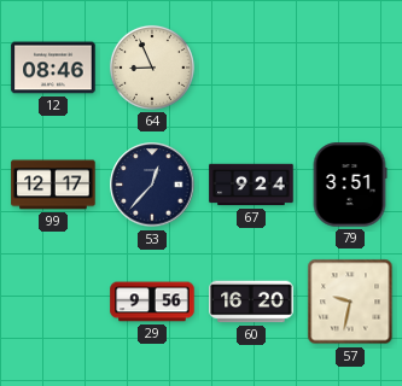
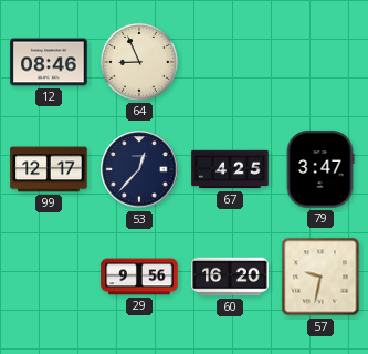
67: 9:24 -> 4:25
79: 3:51 -> 3:47
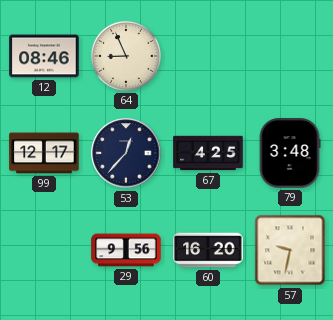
79: 3:47 -> 3:48
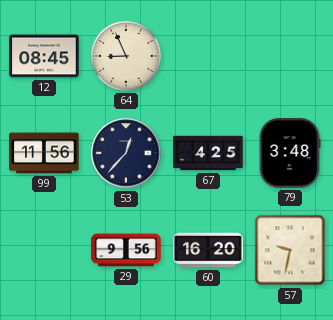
12: 08:46 -> 08:45
99: 12:17 -> 11:56
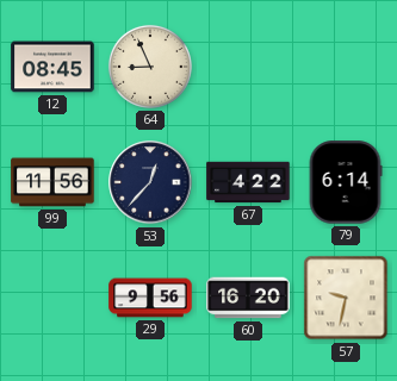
67: 4:25 -> 4:22
79: 3:48 -> 6:14
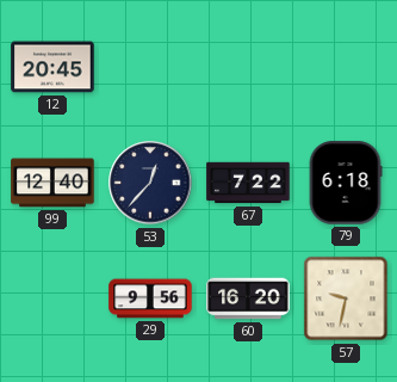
12: 08:45 -> 20:45
64: 8:56 -> none
99: 11:56 -> 12:40
67: 4:22 -> 7:22
79: 6:14 -> 6:18
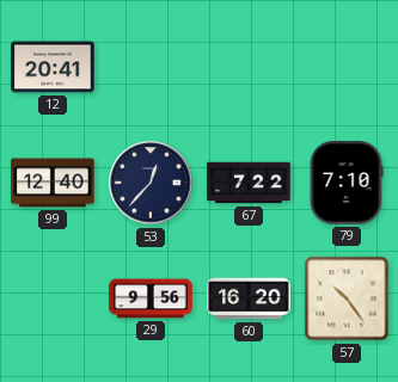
12: 20:45 -> 20:41
79: 6:18 -> 7:10
57: 9:32 -> 10:24
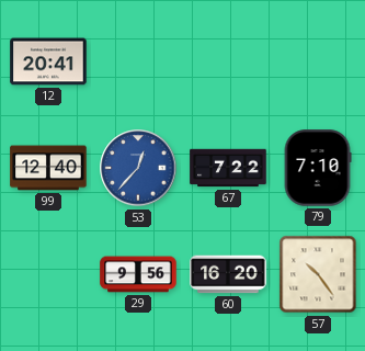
53 dial: navy -> blue
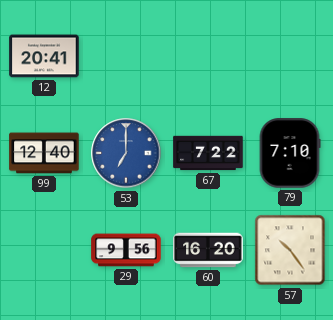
53: 12:37 -> 7:00
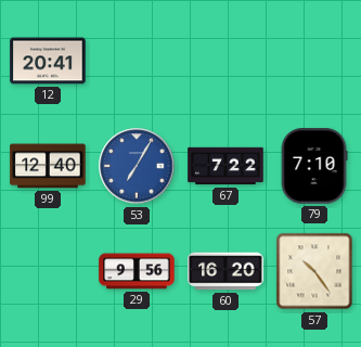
53: 7:00 -> 7:05
